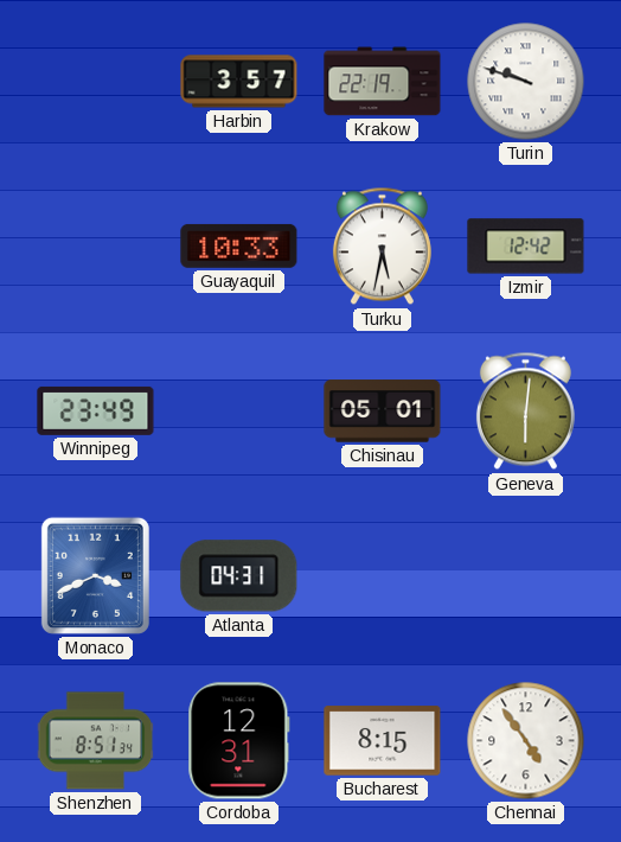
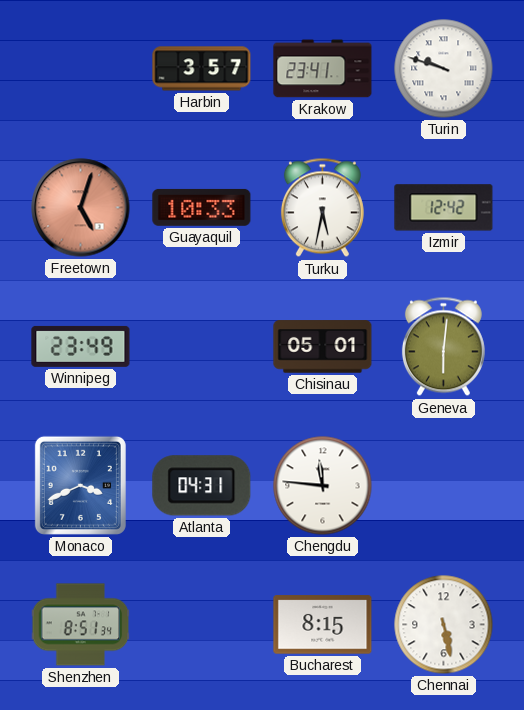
Krakow: 22:19 -> 23:41
Freetown: none -> 5:03
Chengdu: none -> 11:46
Cordoba: 12:31 -> none
Chennai: 4:54 -> 5:28
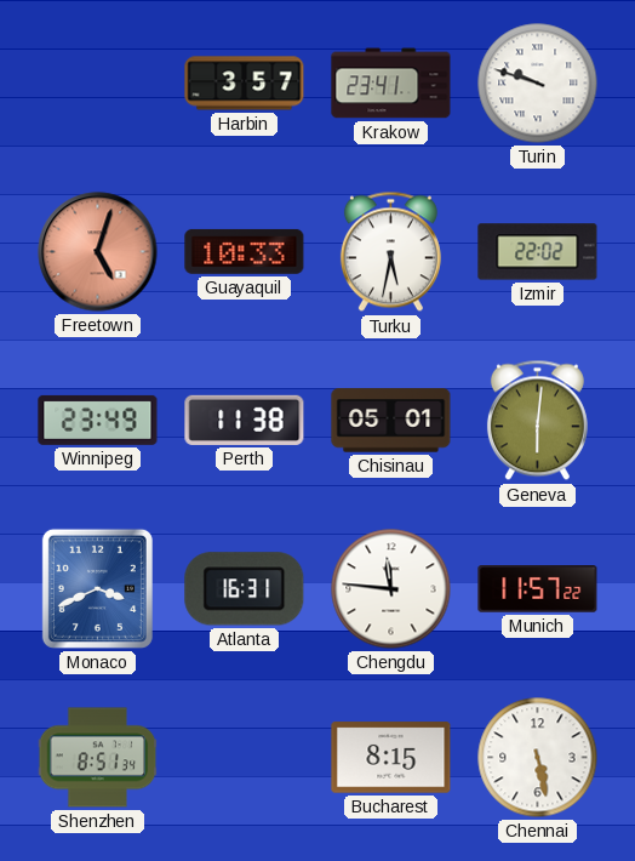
Izmir: 12:42 -> 22:02
Perth: none -> 11:38
Atlanta: 04:31 -> 16:31
Munich: none -> 11:57
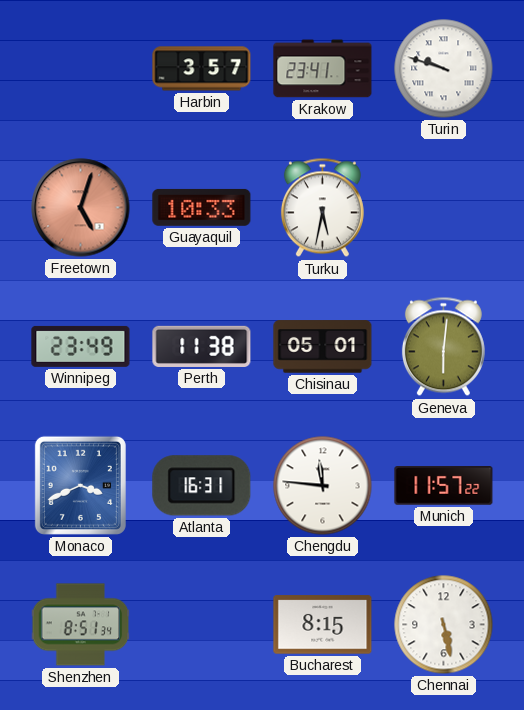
Izmir: 22:02 -> none
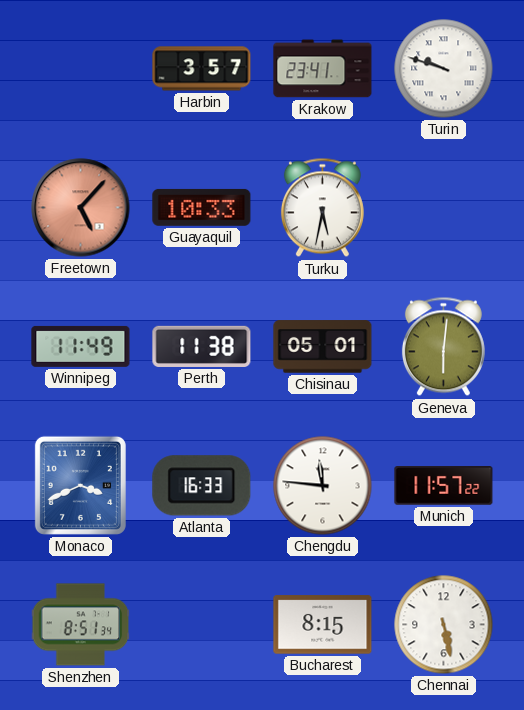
Freetown: 5:03 -> 5:07
Winnipeg: 23:49 -> 11:49
Atlanta: 16:31 -> 16:33
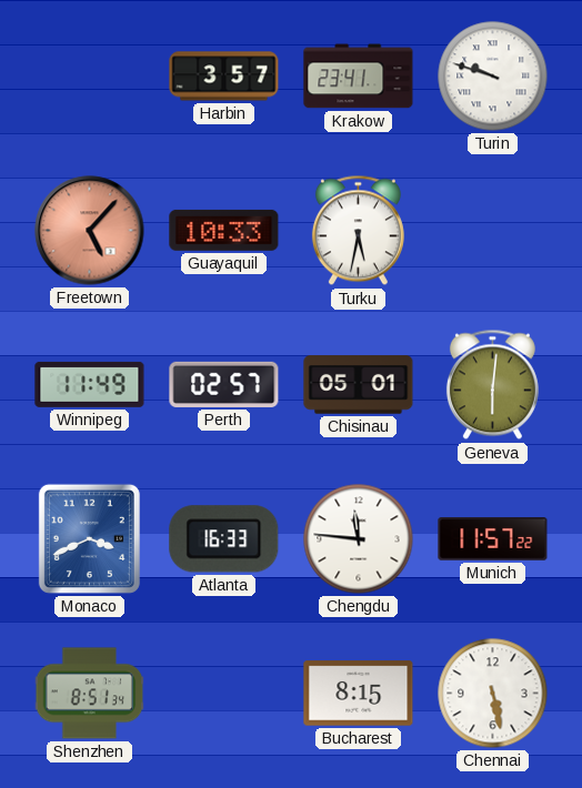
Perth: 11:38 -> 02:57
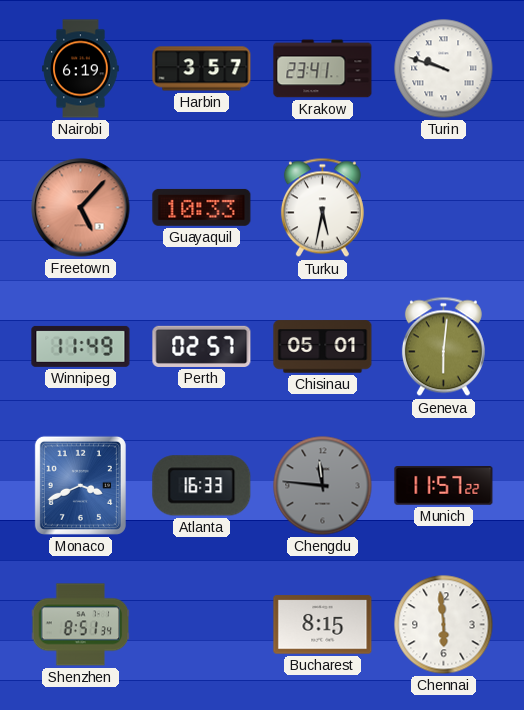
Nairobi: none -> 6:19
Chengdu dial: white -> grey
Chennai: 5:28 -> 5:59
